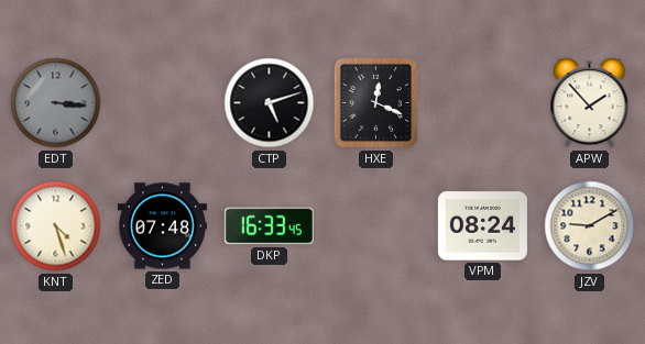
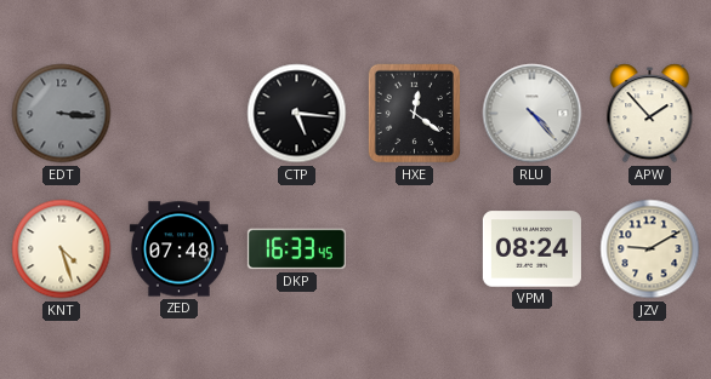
CTP: 5:12 -> 5:16
HXE: 12:19 -> 12:21
RLU: none -> 4:23
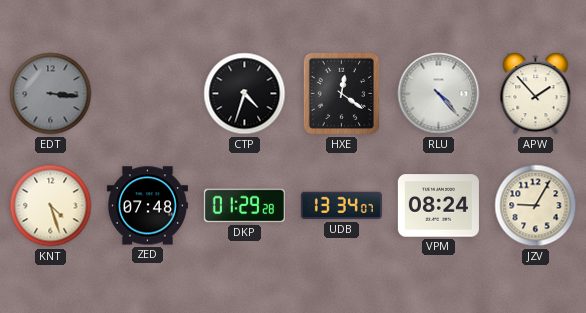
CTP: 5:16 -> 4:33
DKP: 16:33 -> 01:29
UDB: none -> 13:34
JZV: 9:10 -> 9:05
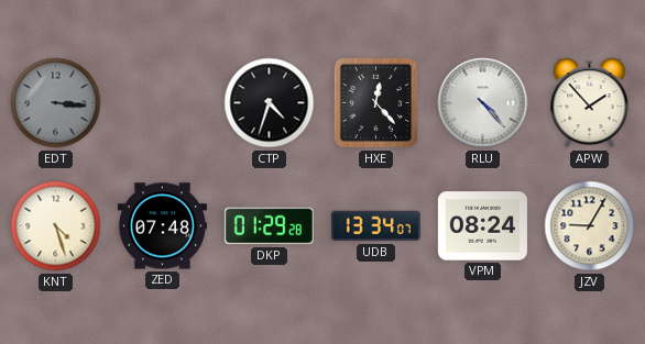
HXE: 12:21 -> 12:23
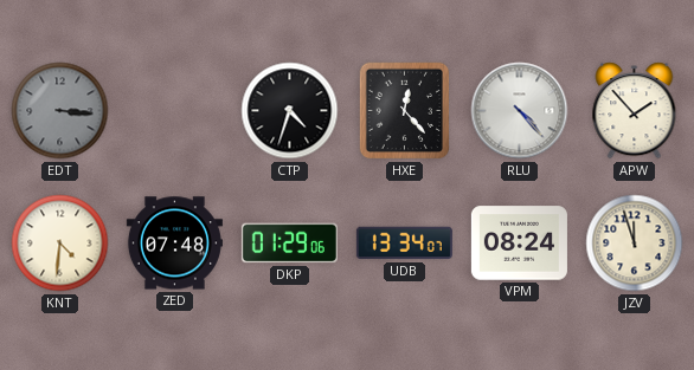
KNT: 4:27 -> 4:31
DKP: 01:29:28 -> 01:29:06
JZV: 9:05 -> 11:57
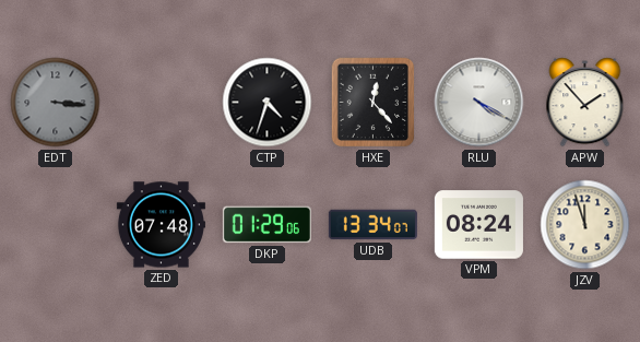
RLU: 4:23 -> 4:20
KNT: 4:31 -> none
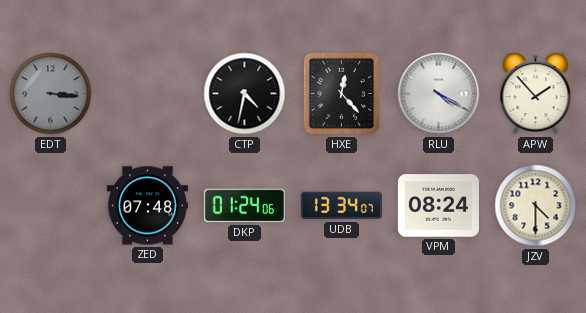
CTP: 4:33 -> 4:32
DKP: 01:29 -> 01:24
JZV: 11:57 -> 4:30
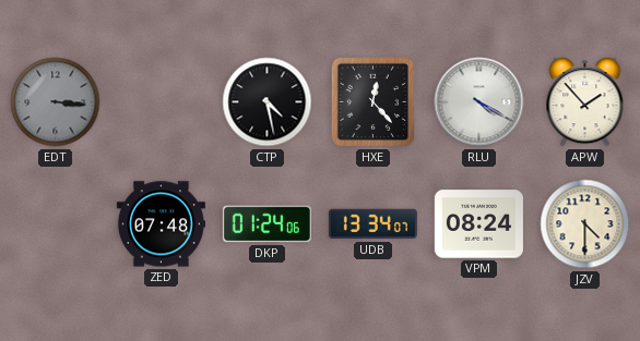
CTP: 4:32 -> 4:28
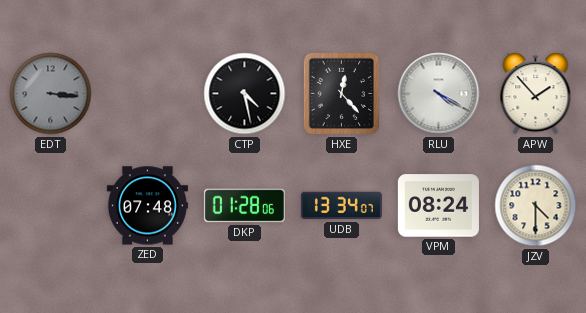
DKP: 01:24 -> 01:28
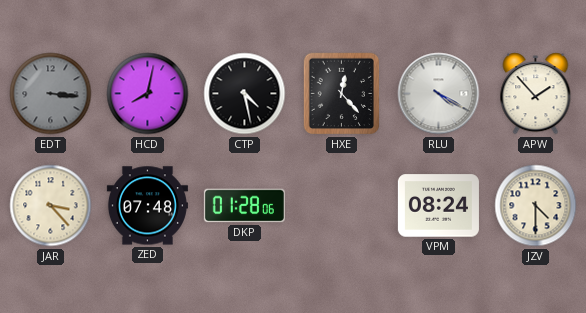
HCD: none -> 8:02
JAR: none -> 3:23
UDB: 13:34 -> none
